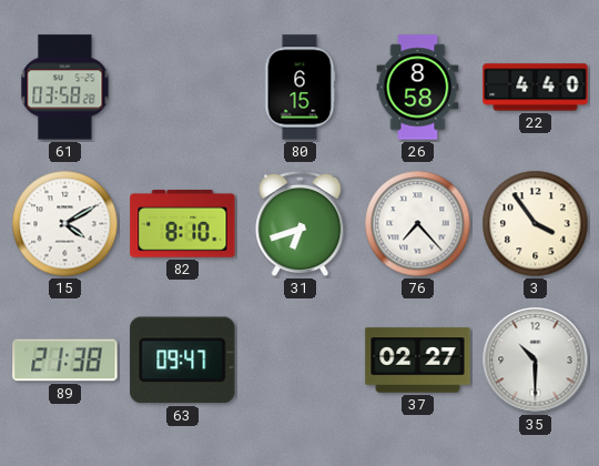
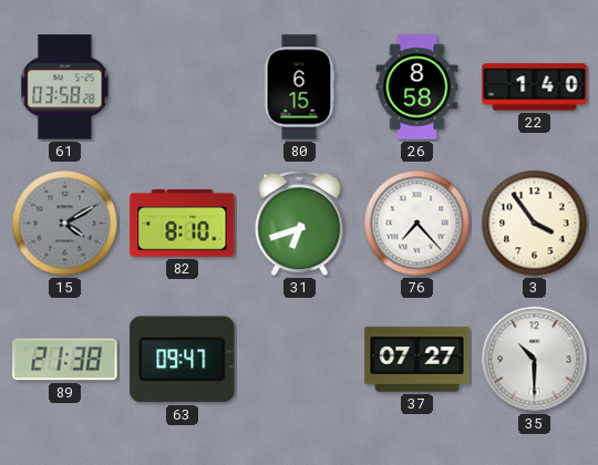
22: 4:40 -> 1:40
15 dial: white -> grey
37: 02:27 -> 07:27
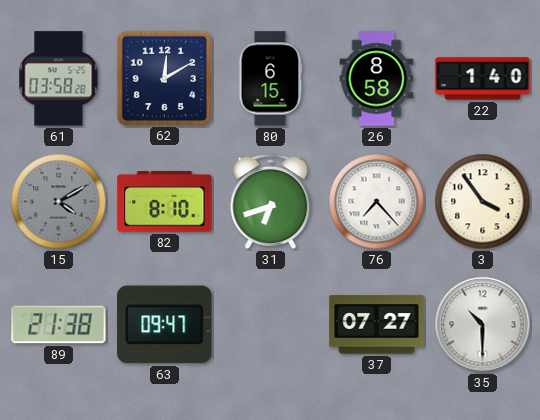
62: none -> 12:10
